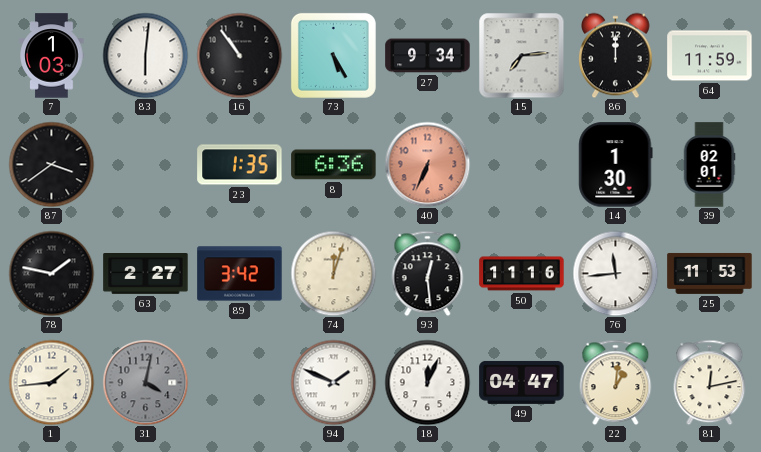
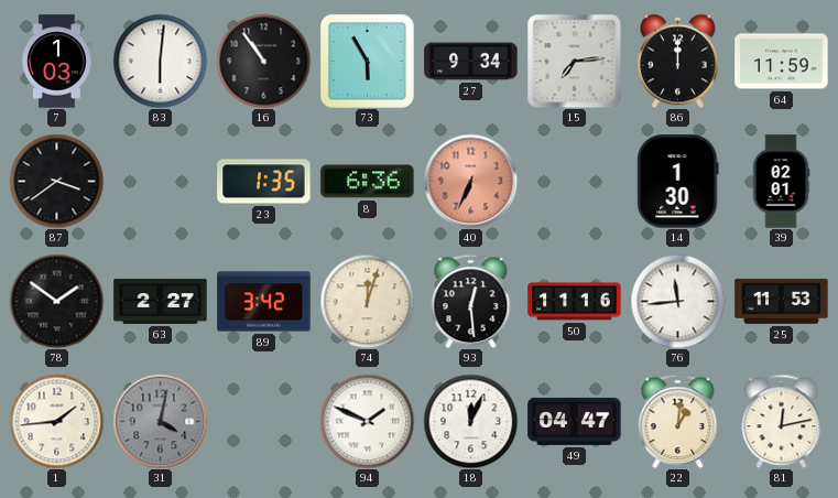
73: 5:25 -> 5:55
78: 1:47 -> 1:51
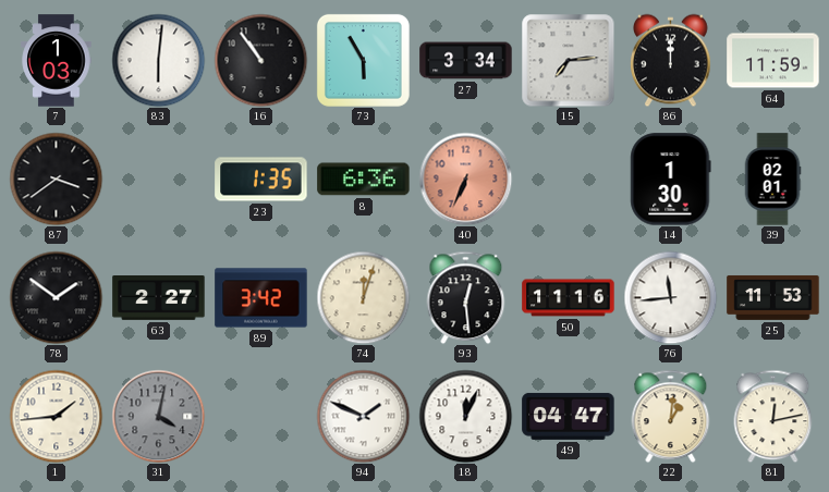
27: 9:34 -> 3:34
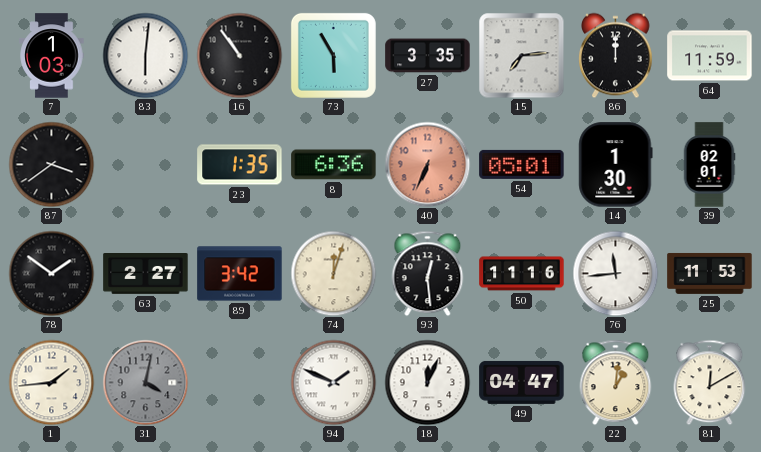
27: 3:34 -> 3:35
54: none -> 05:01
81: 12:13 -> 12:10
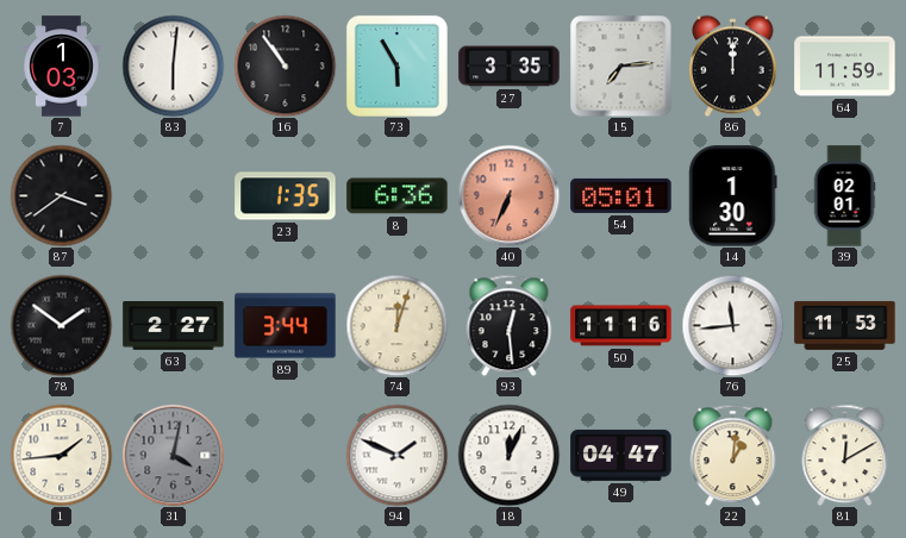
89: 3:42 -> 3:44
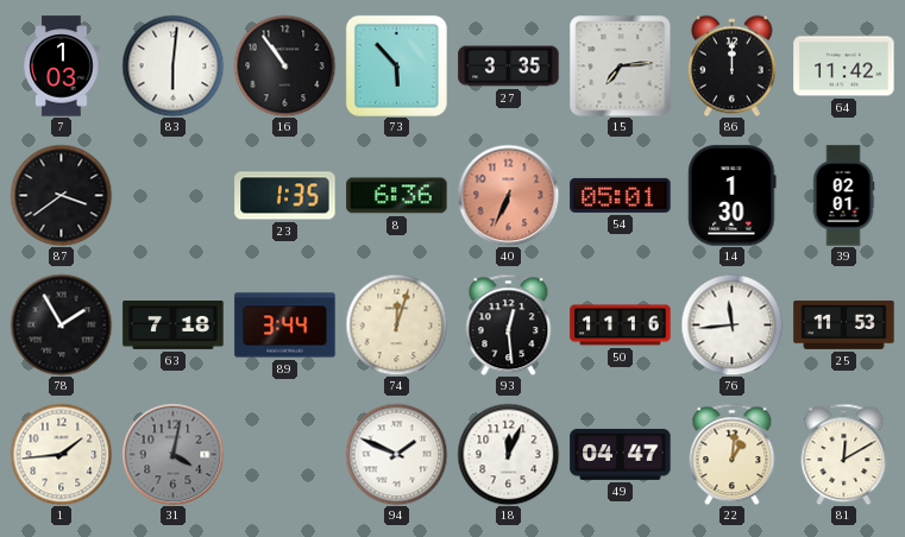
73: 5:55 -> 5:53
64: 11:59 -> 11:42
78: 1:51 -> 1:55
63: 2:27 -> 7:18
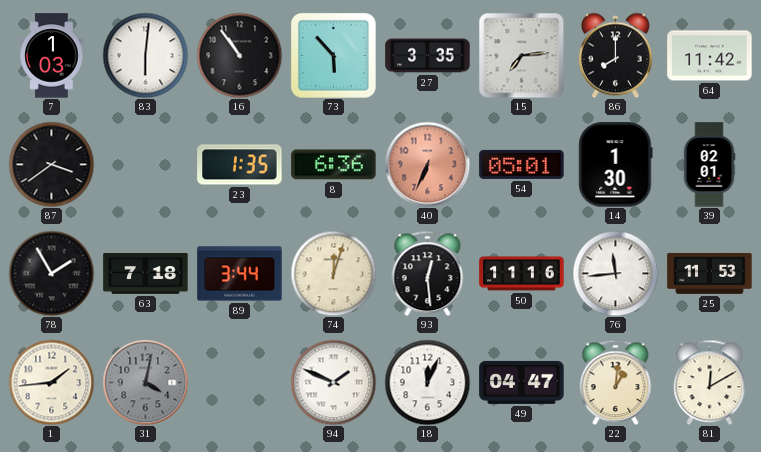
86: 12:00 -> 8:00
